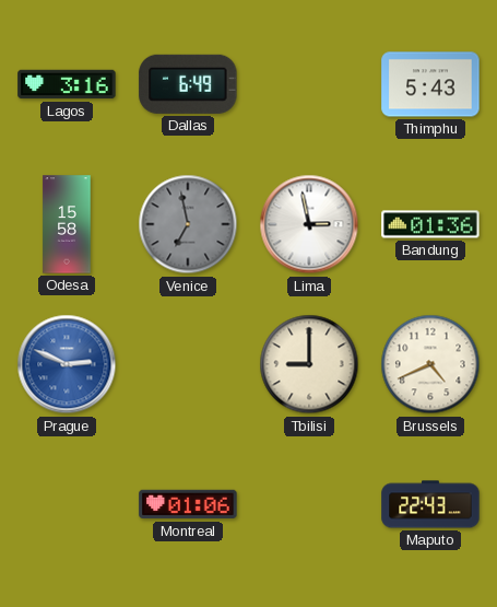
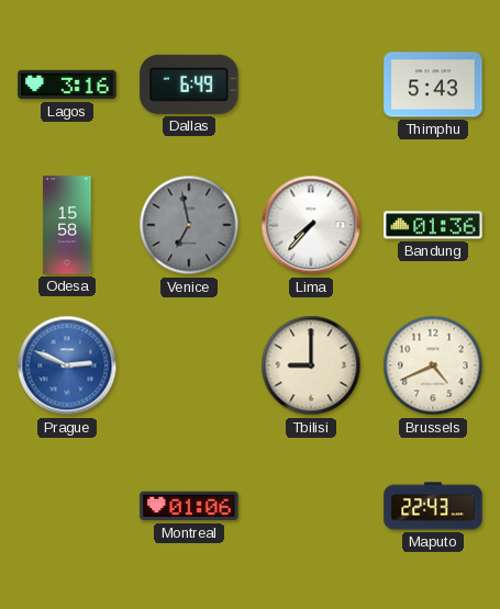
Lima: 2:58 -> 7:37
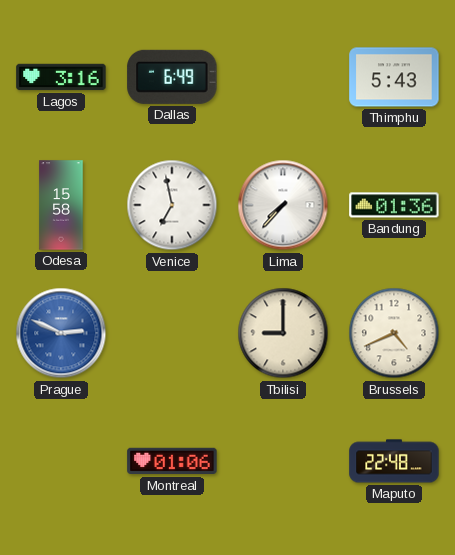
Venice dial: grey -> white
Maputo: 22:43 -> 22:48
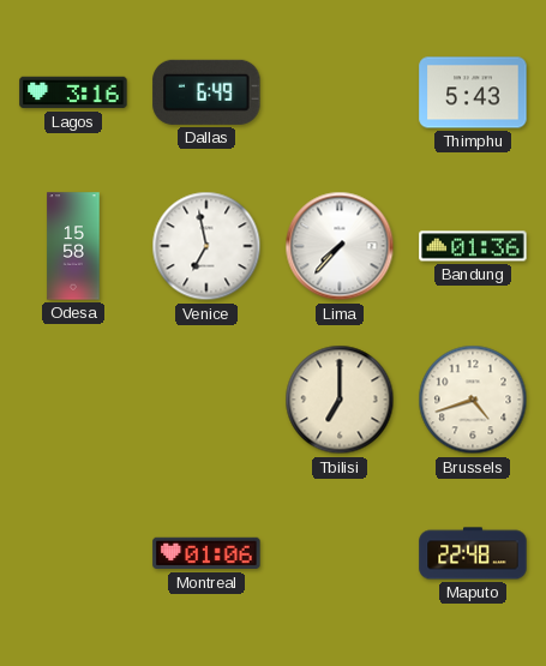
Prague: 2:49 -> none
Tbilisi: 9:00 -> 7:00
Brussels: 4:41 -> 4:42
